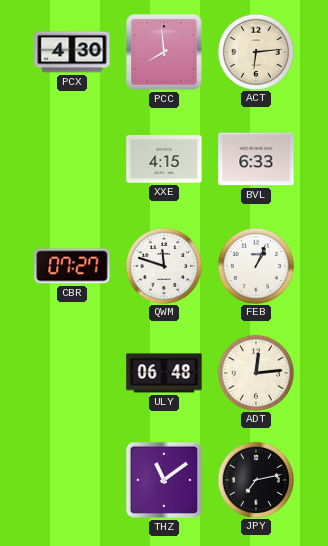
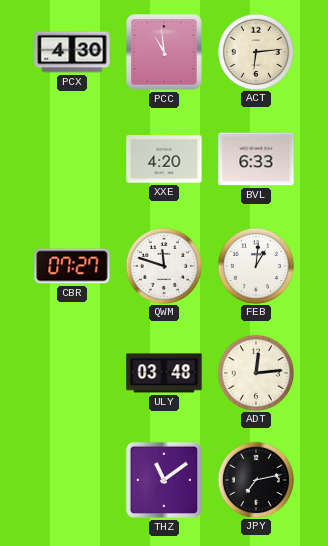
PCC: 7:59 -> 10:59
XXE: 4:15 -> 4:20
FEB: 1:04 -> 1:01
ULY: 06:48 -> 03:48
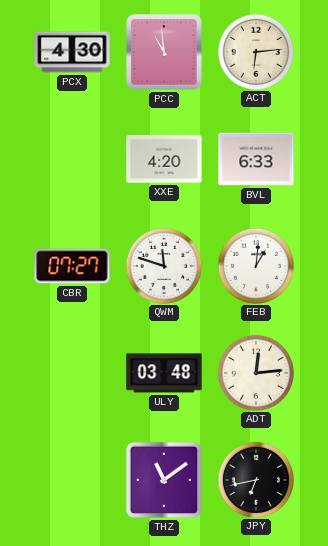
JPY: 7:13 -> 6:43
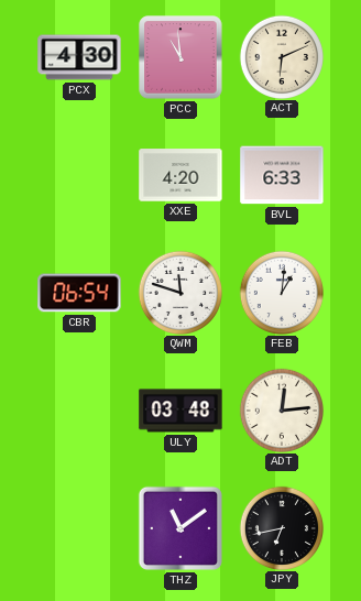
ACT: 6:14 -> 6:11
CBR: 07:27 -> 06:54
